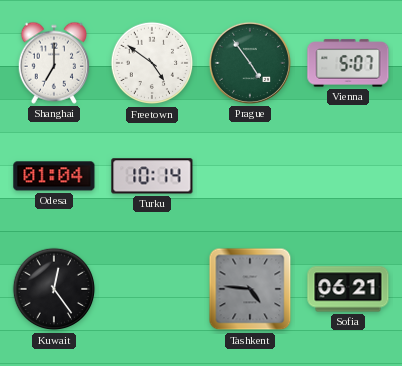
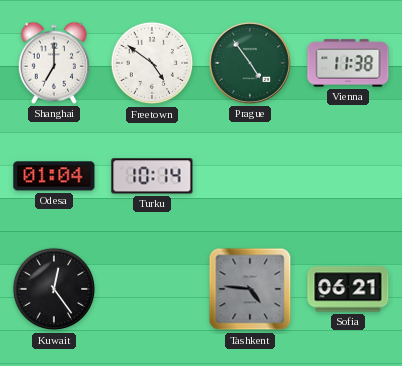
Vienna: 5:07 -> 11:38
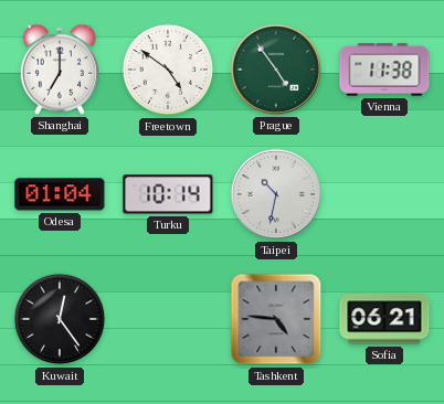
Taipei: none -> 10:32
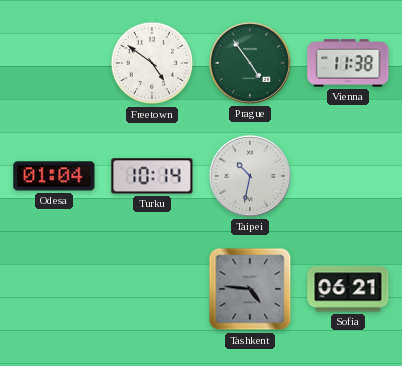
Shanghai: 7:00 -> none
Kuwait: 12:24 -> none
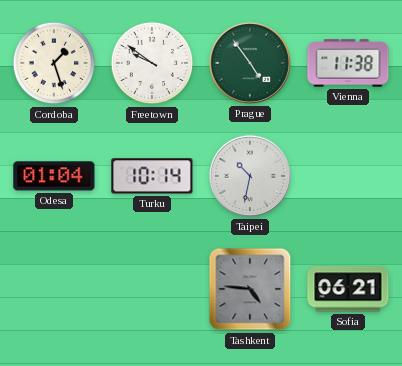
Cordoba: none -> 1:27
Freetown: 4:51 -> 9:51
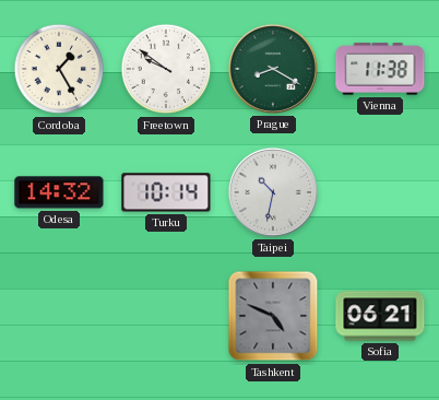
Cordoba: 1:27 -> 1:25
Prague: 4:54 -> 8:20
Odesa: 01:04 -> 14:32
Tashkent: 4:46 -> 4:49
